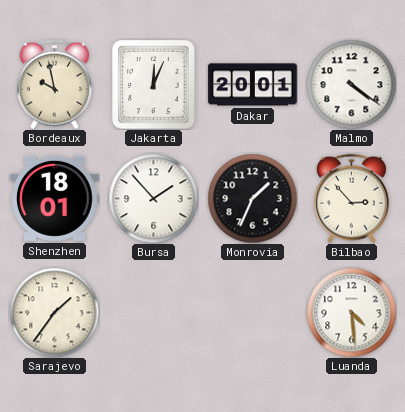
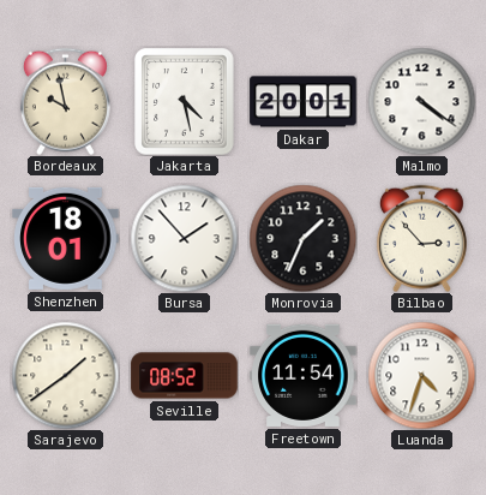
Jakarta: 12:04 -> 4:28
Sarajevo: 1:36 -> 1:39
Seville: none -> 08:52
Freetown: none -> 11:54
Luanda: 4:29 -> 4:33
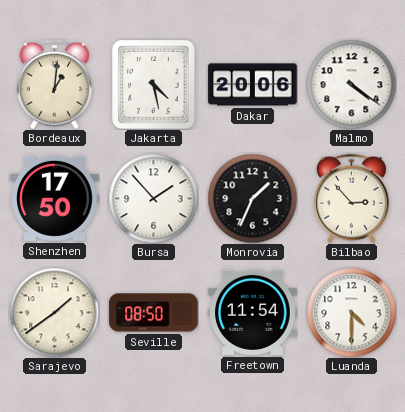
Bordeaux: 9:58 -> 1:01
Dakar: 20:01 -> 20:06
Shenzhen: 18:01 -> 17:50
Seville: 08:52 -> 08:50
Luanda: 4:33 -> 4:30
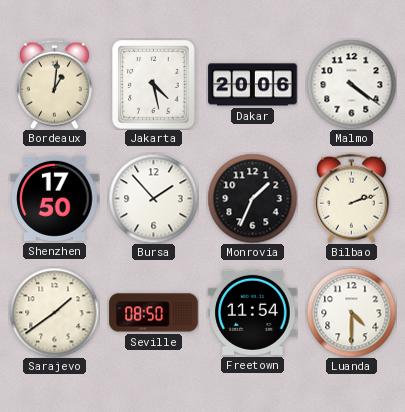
Bilbao: 2:53 -> 2:12
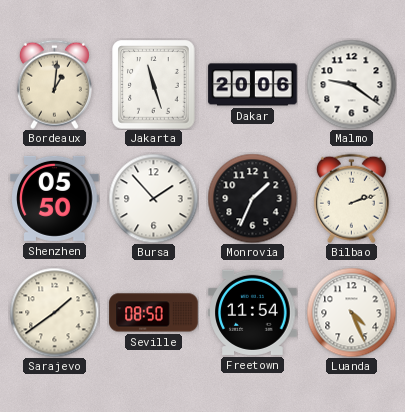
Jakarta: 4:28 -> 11:27
Malmo: 4:21 -> 9:21
Shenzhen: 17:50 -> 05:50
Luanda: 4:30 -> 4:26
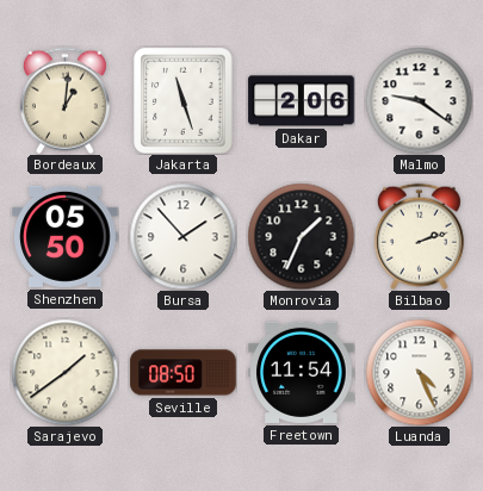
Dakar: 20:06 -> 2:06
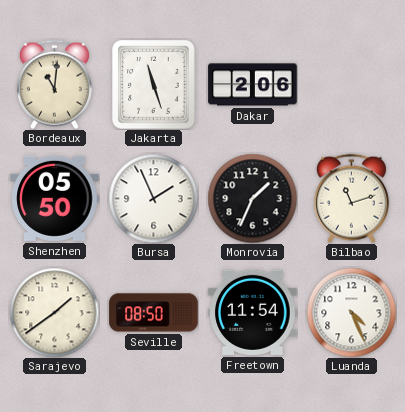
Bordeaux: 1:01 -> 11:01
Malmo: 9:21 -> none
Bursa: 1:53 -> 1:56
Bilbao: 2:12 -> 11:12
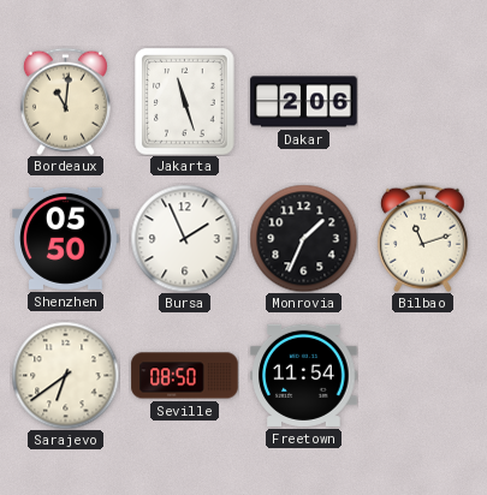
Sarajevo: 1:39 -> 6:39
Luanda: 4:26 -> none
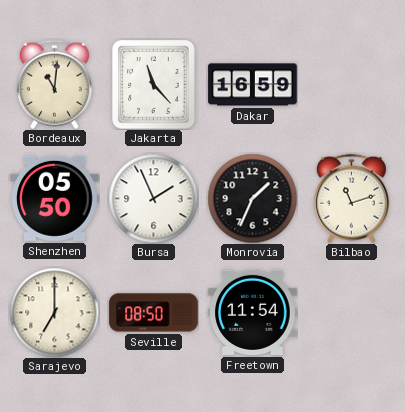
Jakarta: 11:27 -> 11:23
Dakar: 2:06 -> 16:59
Sarajevo: 6:39 -> 7:00
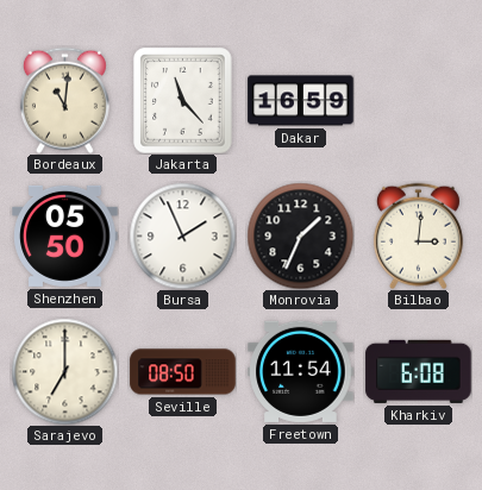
Bilbao: 11:12 -> 3:01
Kharkiv: none -> 6:08
